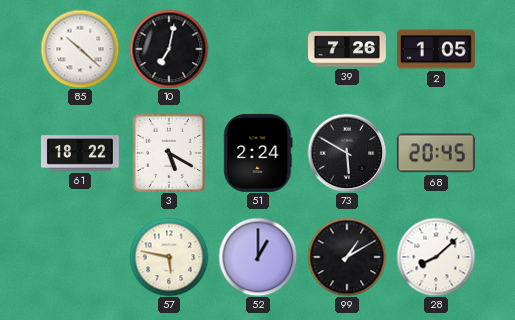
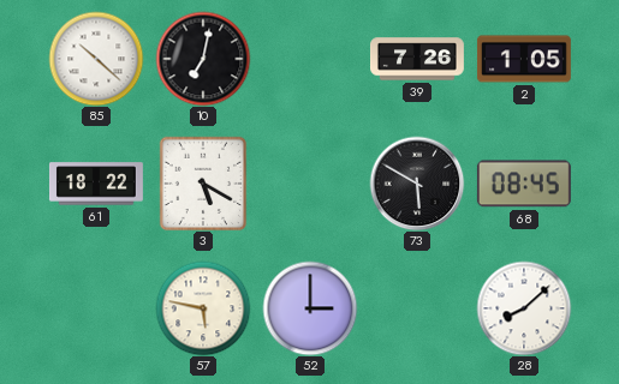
51: 2:24 -> none
68: 20:45 -> 08:45
52: 1:00 -> 3:00
99: 1:10 -> none
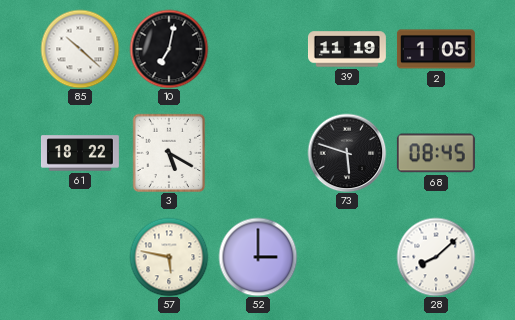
39: 7:26 -> 11:19
73: 5:50 -> 5:48
